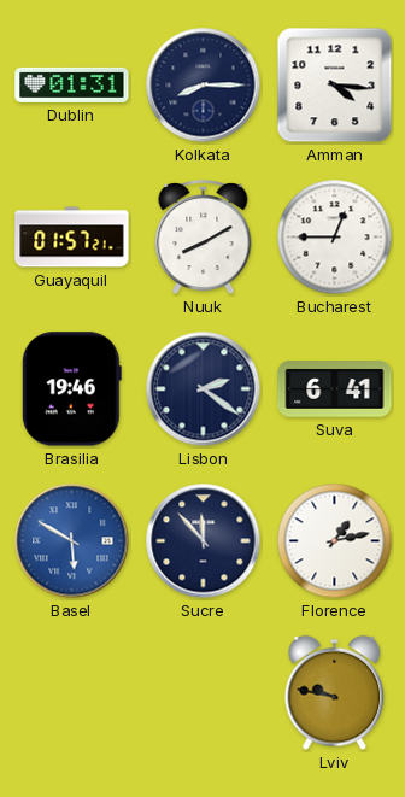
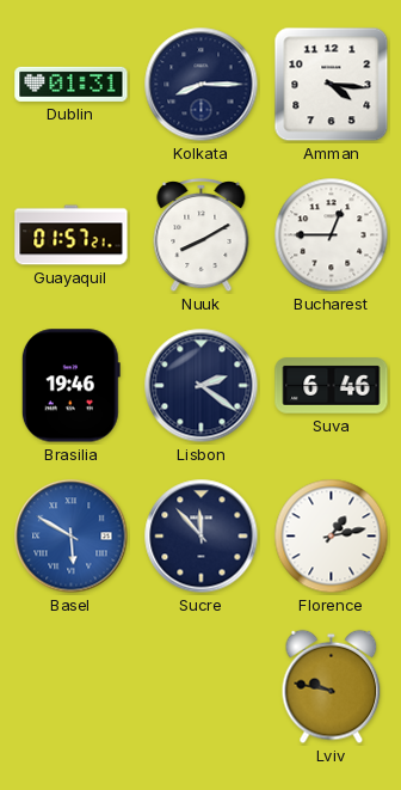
Suva: 6:41 -> 6:46
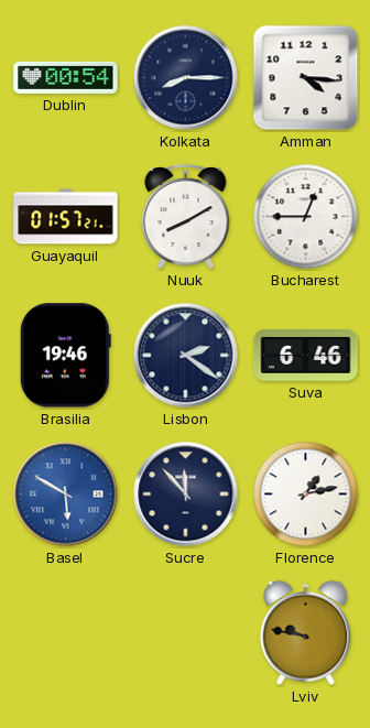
Dublin: 01:31 -> 00:54
